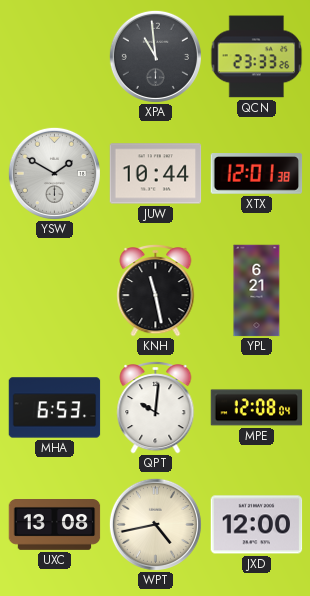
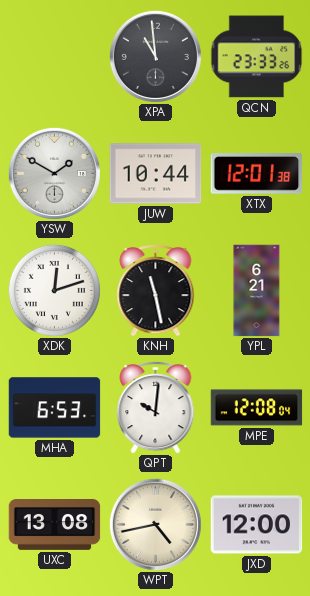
XDK: none -> 12:12
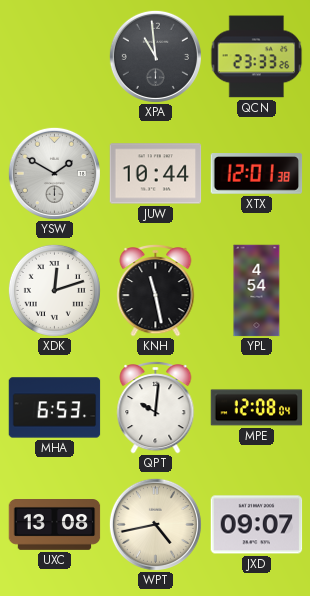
YPL: 6:21 -> 4:54
JXD: 12:00 -> 09:07
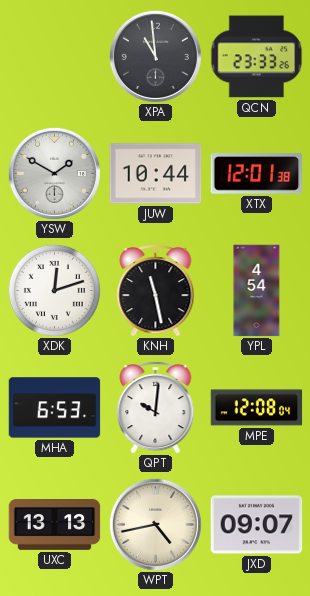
UXC: 13:08 -> 13:13
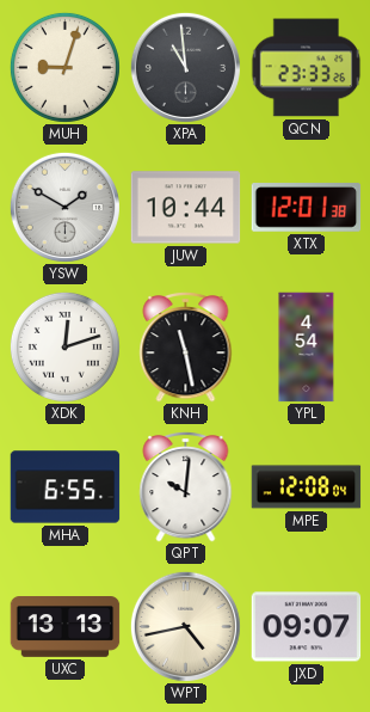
MUH: none -> 9:03
MHA: 6:53 -> 6:55
